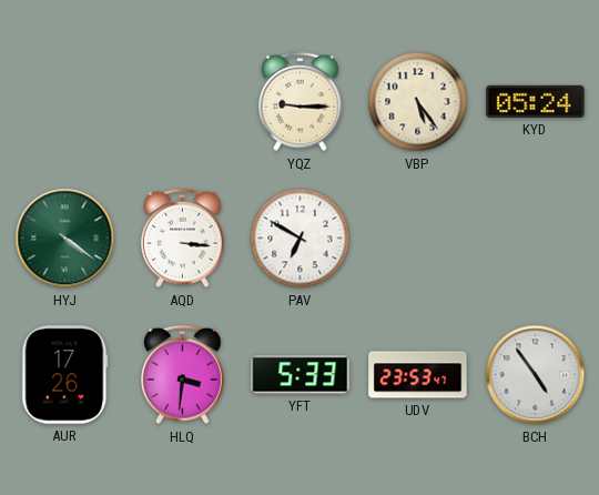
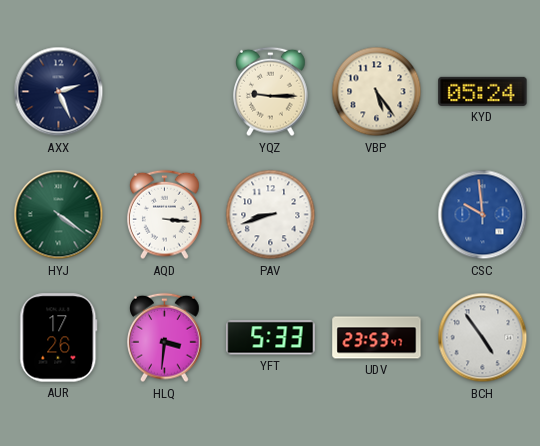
AXX: none -> 2:26
PAV: 6:50 -> 8:42
CSC: none -> 9:59
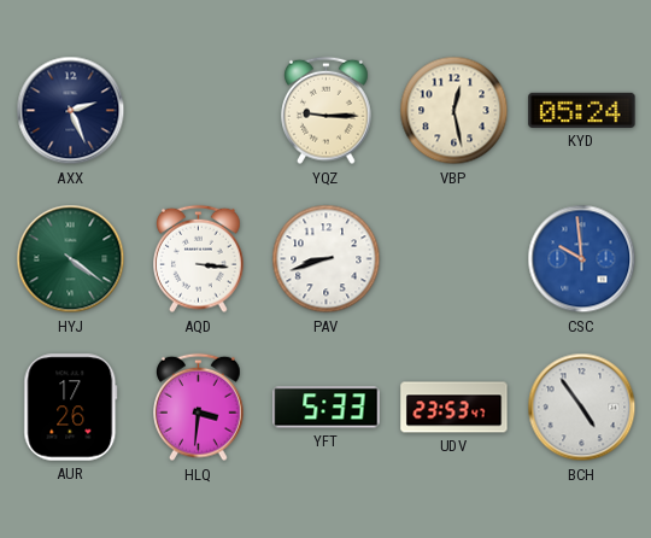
VBP: 5:24 -> 12:28
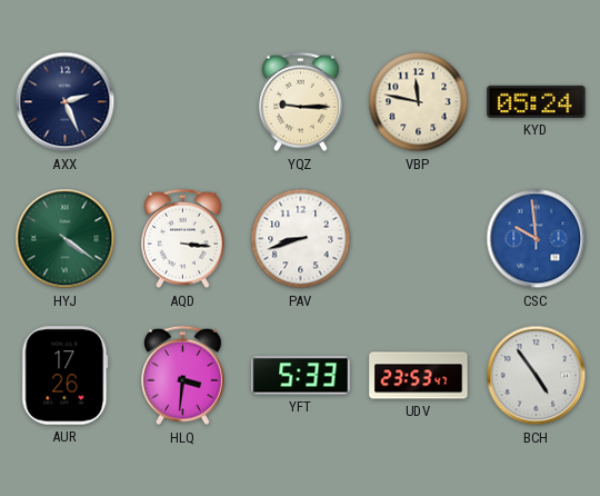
VBP: 12:28 -> 11:47
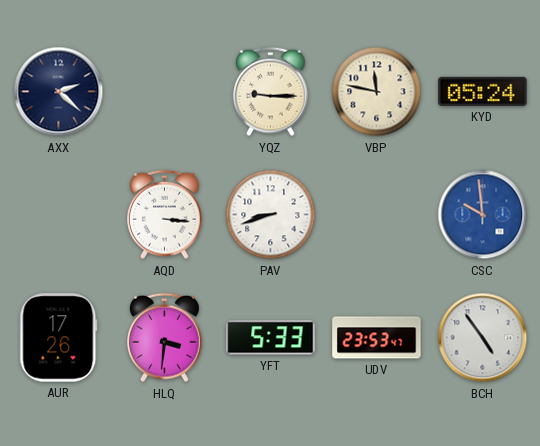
AXX: 2:26 -> 2:22
HYJ: 4:21 -> none
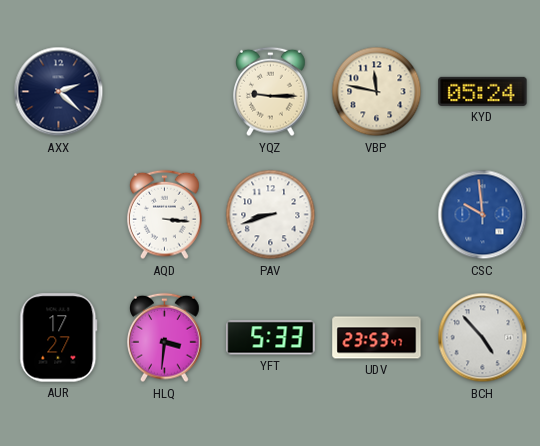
AUR: 17:26 -> 17:27
BCH: 4:54 -> 4:53
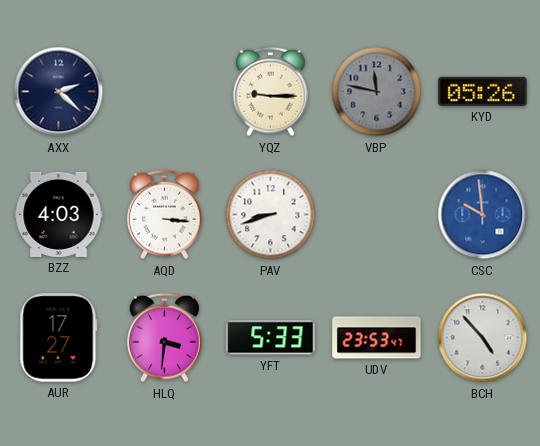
VBP dial: cream -> grey
KYD: 05:24 -> 05:26
BZZ: none -> 4:03
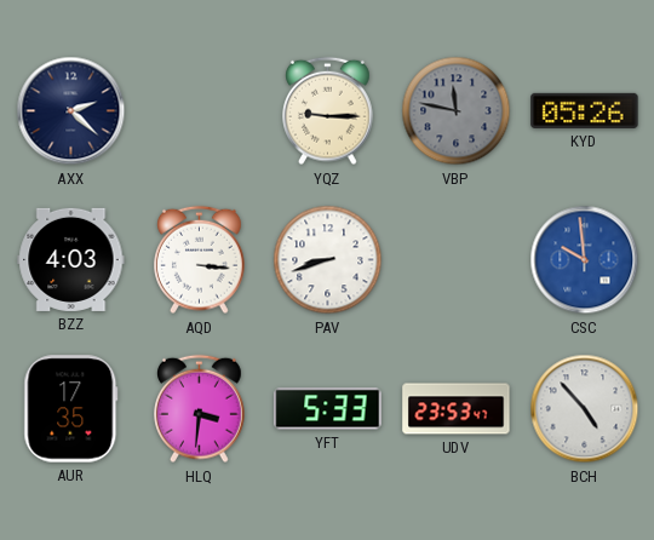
AUR: 17:27 -> 17:35
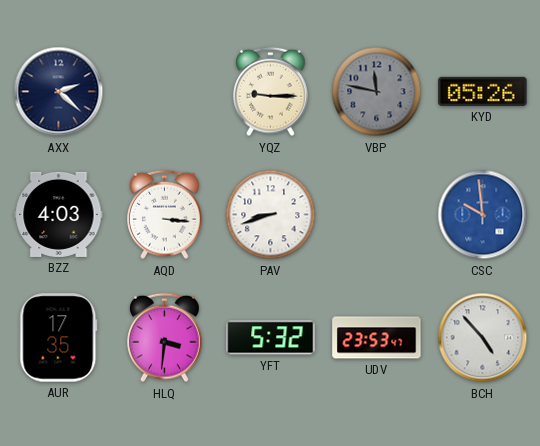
YFT: 5:33 -> 5:32
